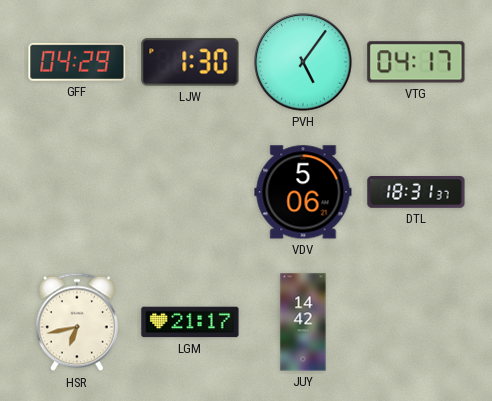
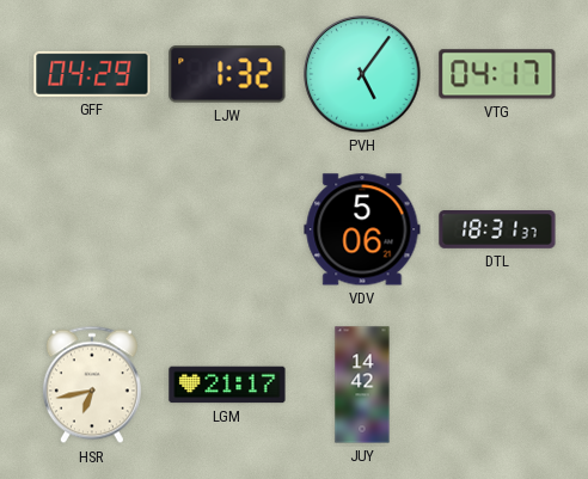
LJW: 1:30 -> 1:32
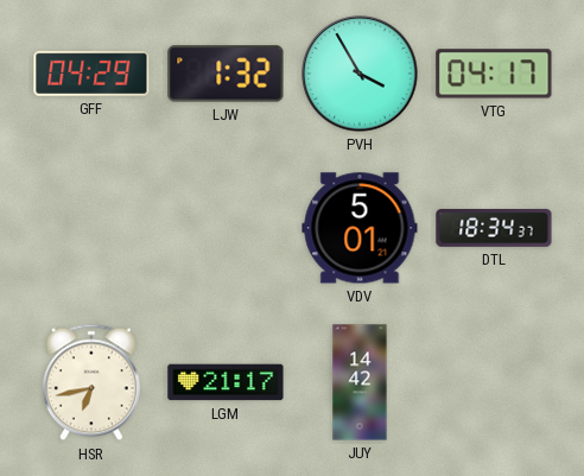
PVH: 5:06 -> 3:55
VDV: 5:06 -> 5:01
DTL: 18:31 -> 18:34
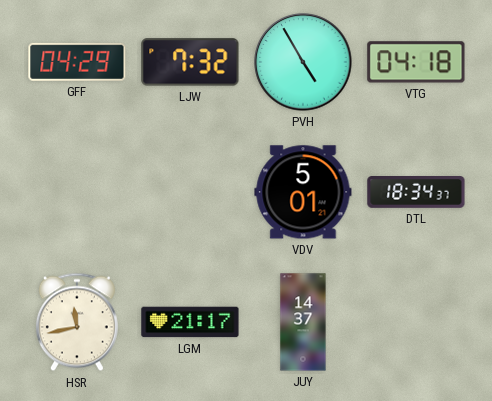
LJW: 1:32 -> 7:32
PVH: 3:55 -> 4:55
VTG: 04:17 -> 04:18
HSR: 6:43 -> 11:43
JUY: 14:42 -> 14:37
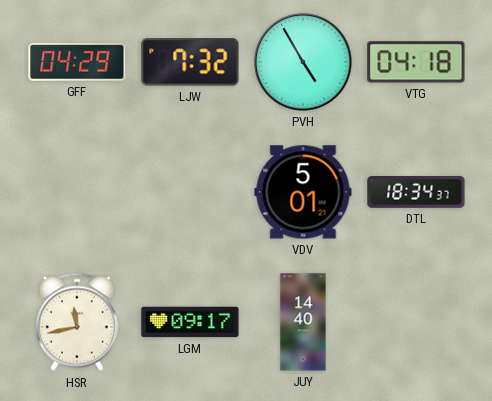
LGM: 21:17 -> 09:17
JUY: 14:37 -> 14:40
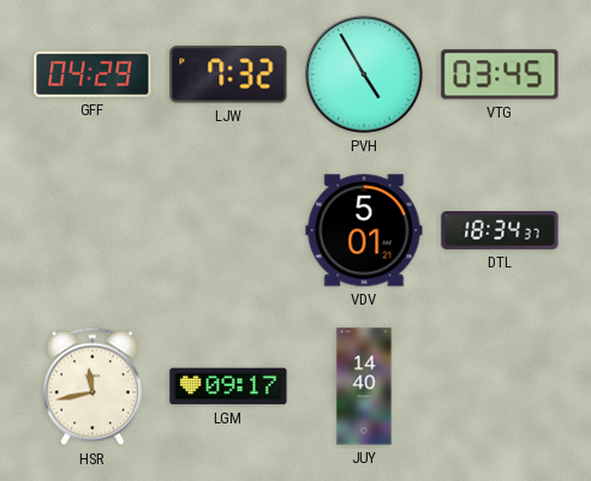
VTG: 04:18 -> 03:45
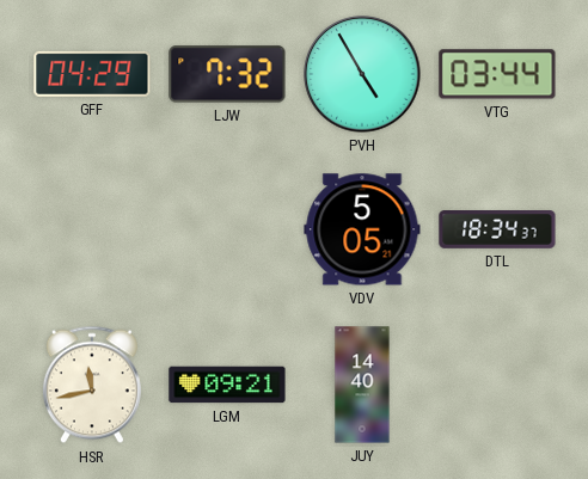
VTG: 03:45 -> 03:44
VDV: 5:01 -> 5:05
LGM: 09:17 -> 09:21
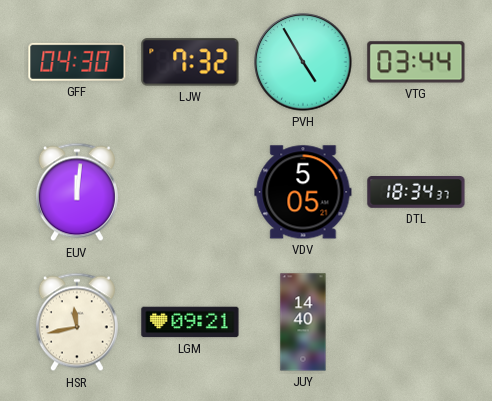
GFF: 04:29 -> 04:30
EUV: none -> 12:01
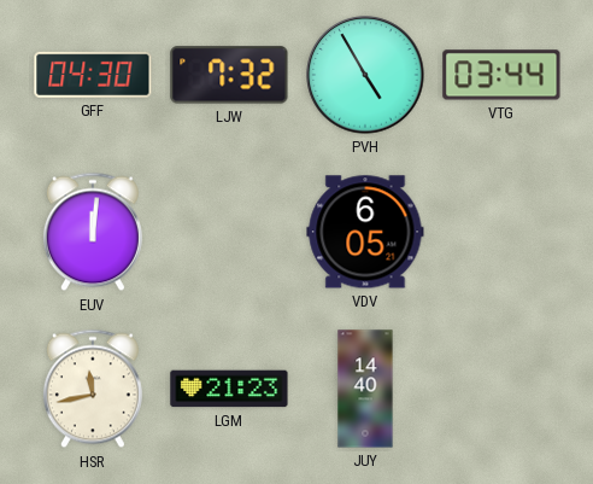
VDV: 5:05 -> 6:05
DTL: 18:34 -> none
LGM: 09:21 -> 21:23
